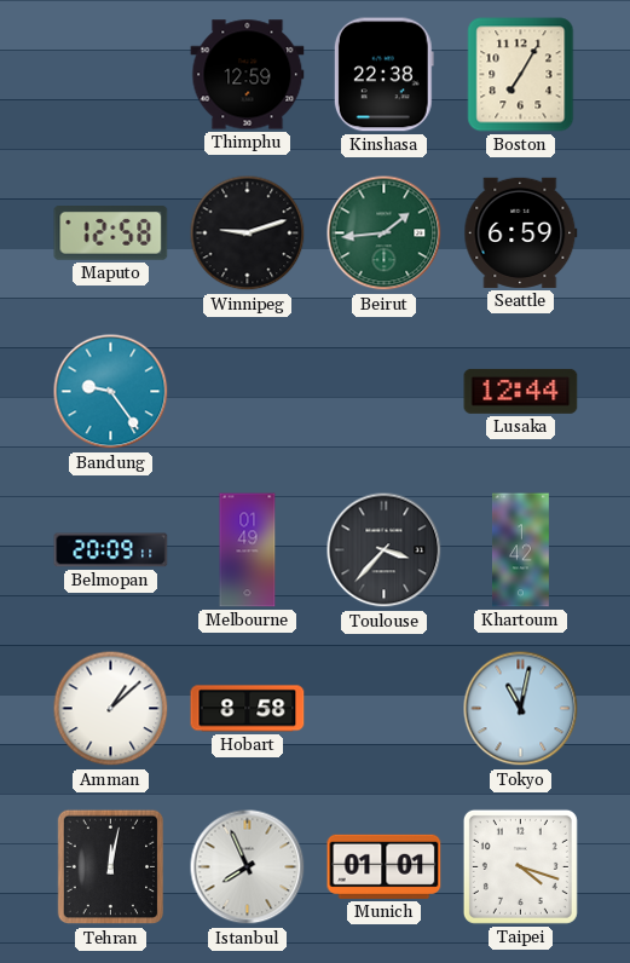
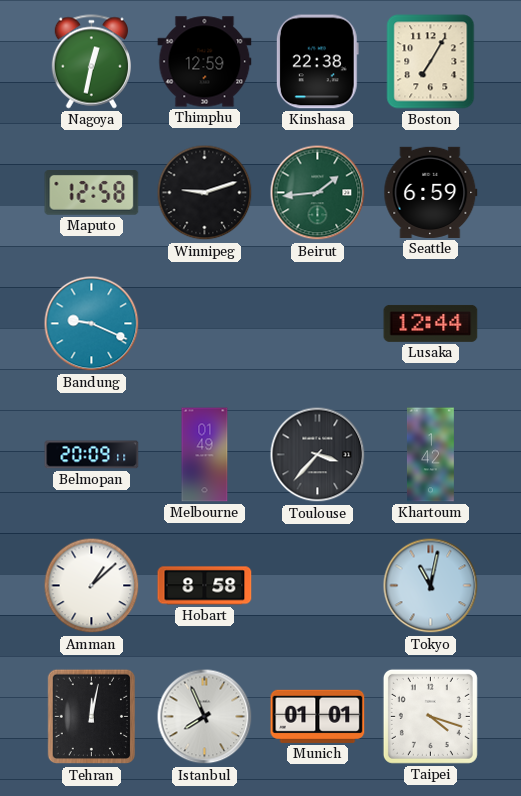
Nagoya: none -> 12:32
Bandung: 9:24 -> 9:19
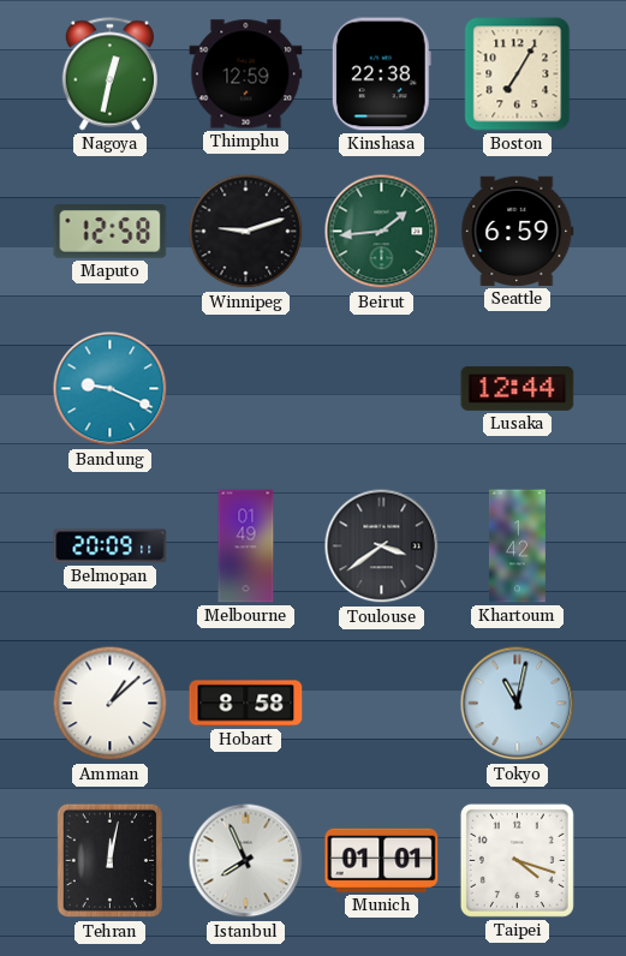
Toulouse: 3:37 -> 3:39
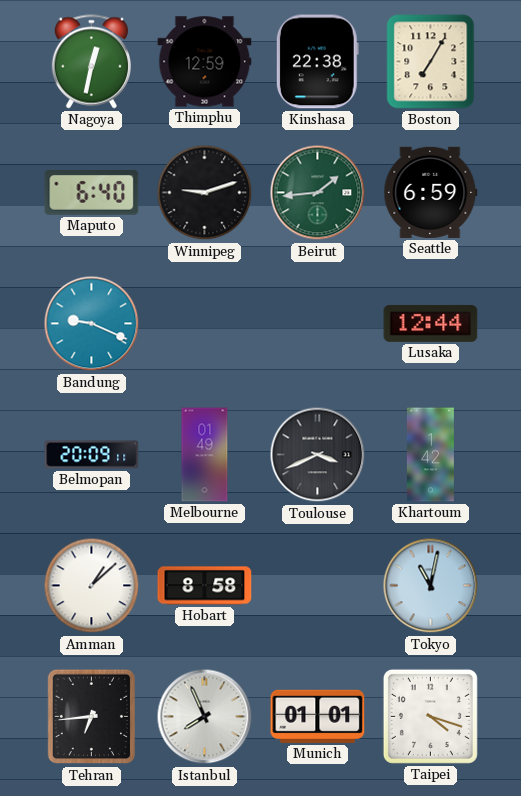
Maputo: 12:58 -> 6:40
Toulouse: 3:39 -> 3:41
Tehran: 12:02 -> 6:44
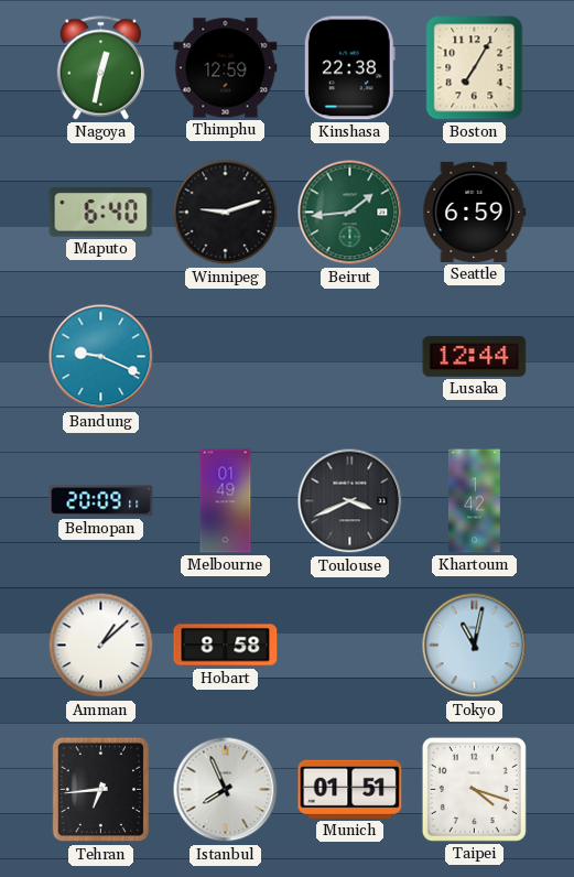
Munich: 01:01 -> 01:51
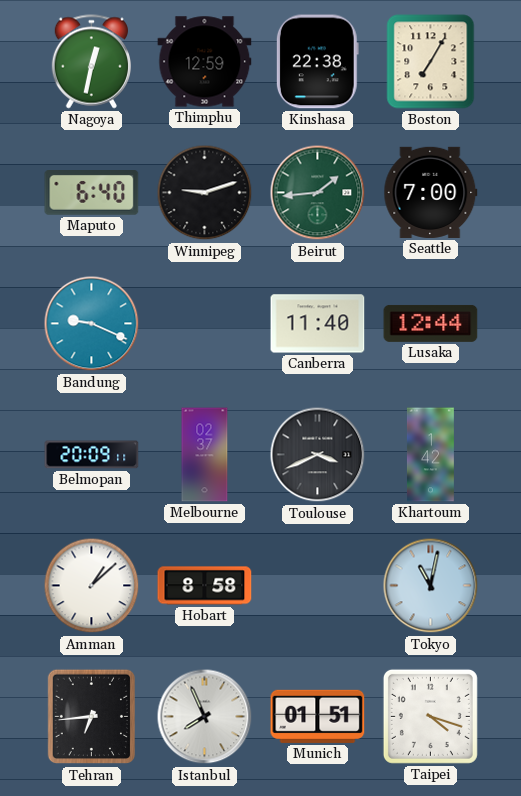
Seattle: 6:59 -> 7:00
Canberra: none -> 11:40
Melbourne: 01:49 -> 02:37
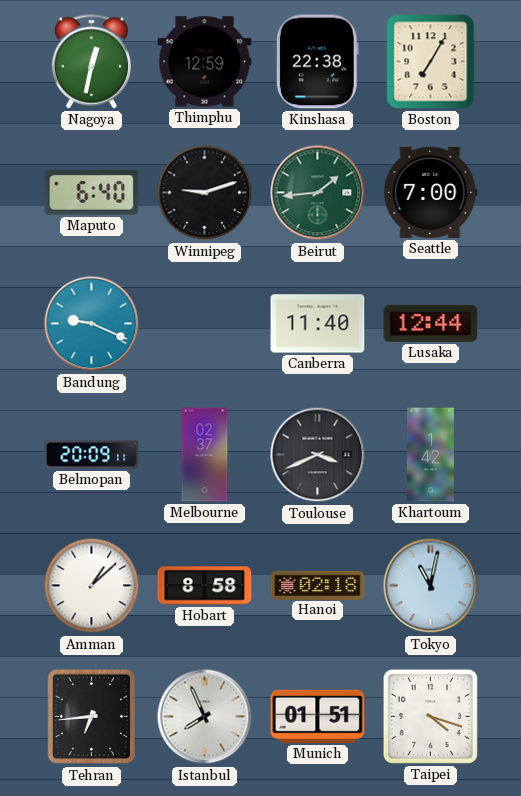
Hanoi: none -> 02:18
